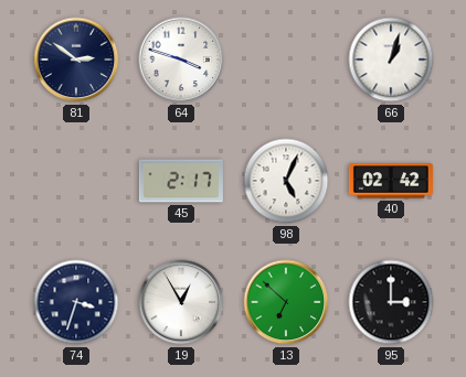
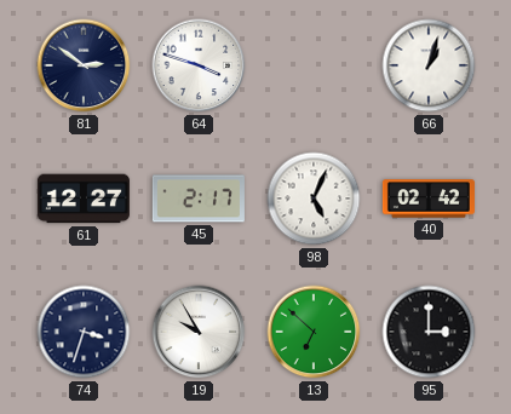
61: none -> 12:27
19: 12:55 -> 9:55
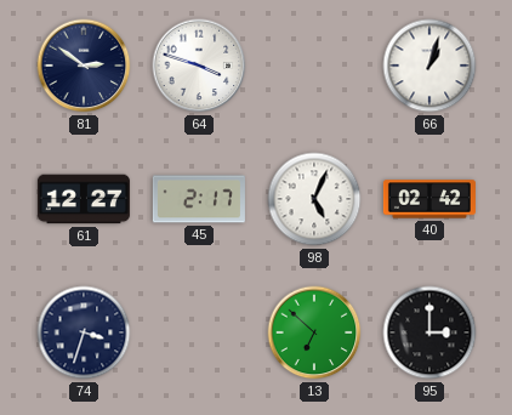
19: 9:55 -> none
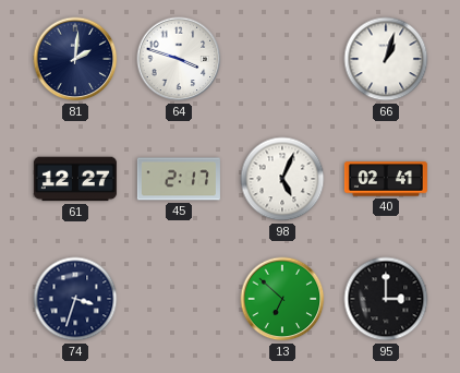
81: 2:51 -> 2:01
40: 02:42 -> 02:41
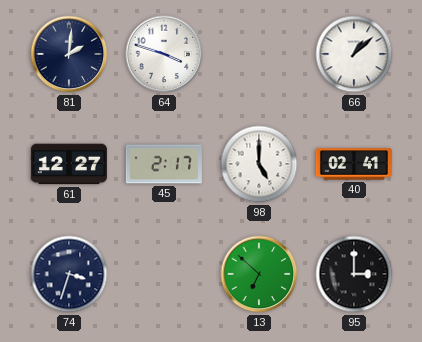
66: 1:03 -> 1:08
98: 5:04 -> 5:00
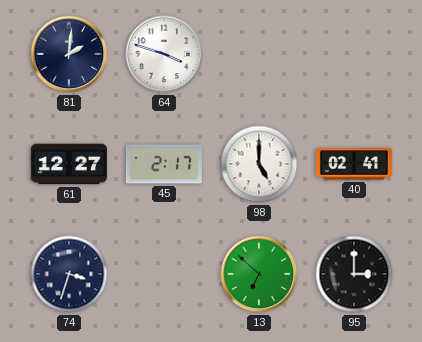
66: 1:08 -> none
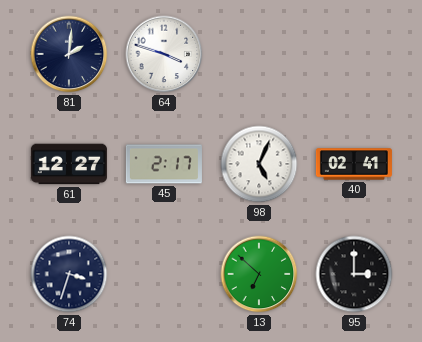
98: 5:00 -> 5:04
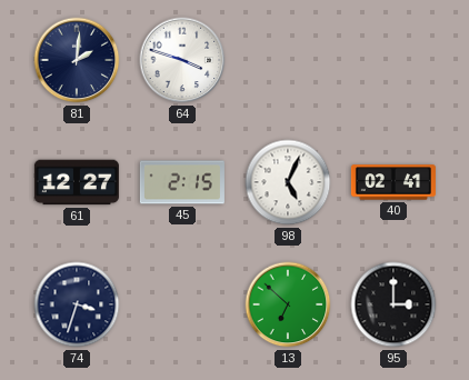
45: 2:17 -> 2:15
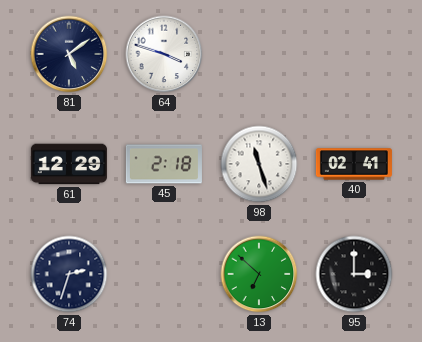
81: 2:01 -> 5:09
61: 12:27 -> 12:29
45: 2:15 -> 2:18
98: 5:04 -> 11:27
74: 3:33 -> 2:33
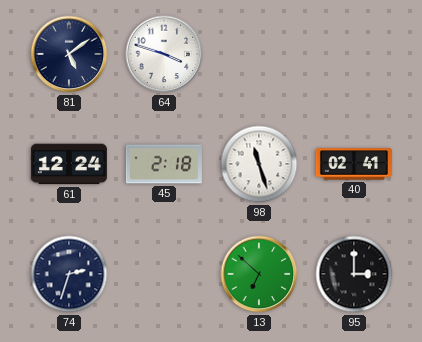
61: 12:29 -> 12:24
